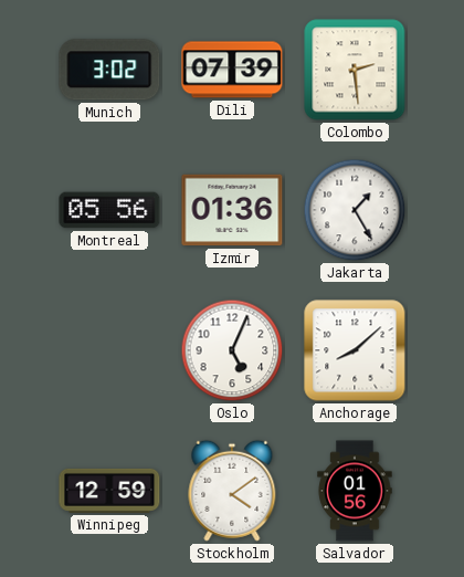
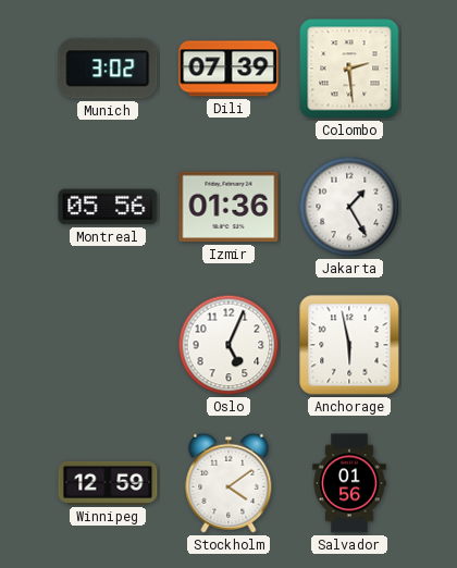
Anchorage: 8:08 -> 5:58
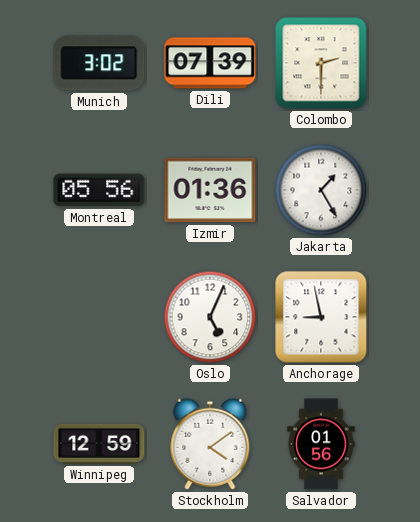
Colombo: 2:29 -> 2:30
Anchorage: 5:58 -> 8:58
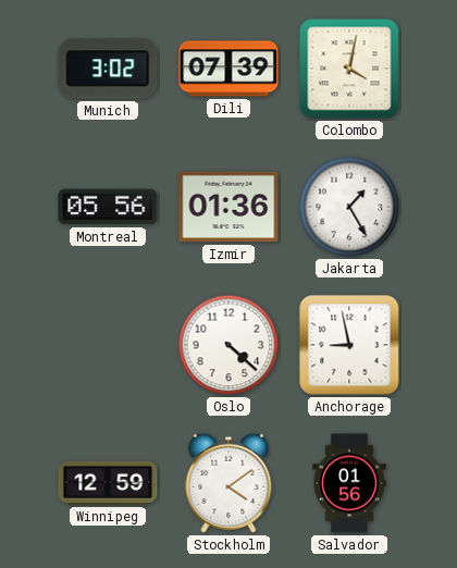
Colombo: 2:30 -> 4:02
Oslo: 5:04 -> 4:22
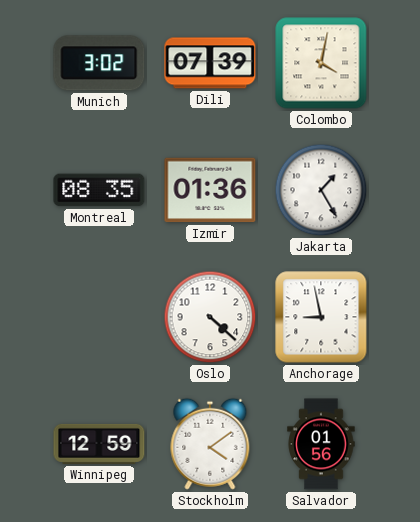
Montreal: 05:56 -> 08:35
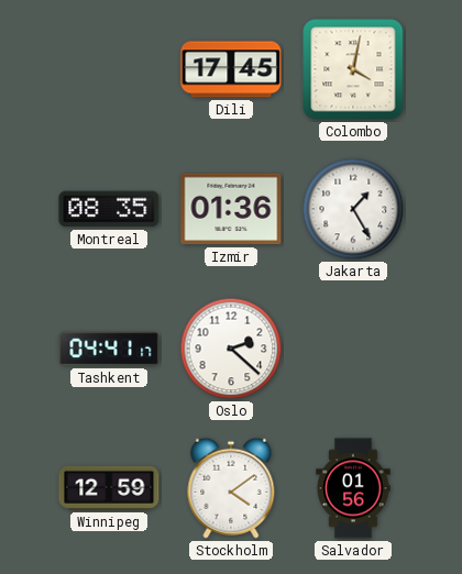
Munich: 3:02 -> none
Dili: 07:39 -> 17:45
Tashkent: none -> 04:41
Oslo: 4:22 -> 2:22
Anchorage: 8:58 -> none
